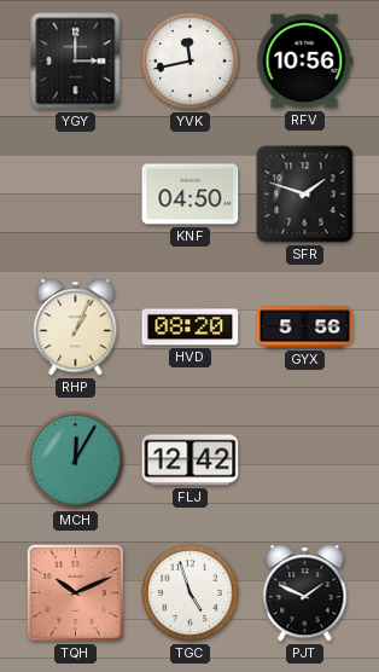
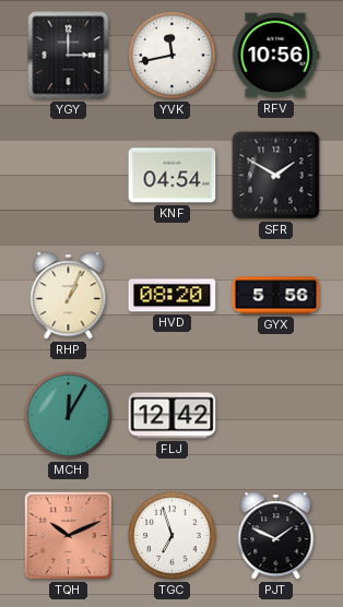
KNF: 04:50 -> 04:54
SFR: 1:48 -> 1:50
TGC: 4:57 -> 6:57
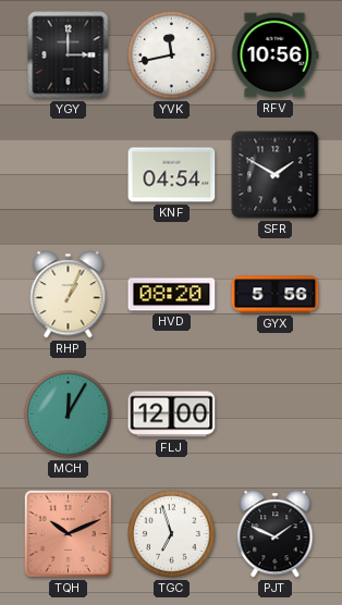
FLJ: 12:42 -> 12:00
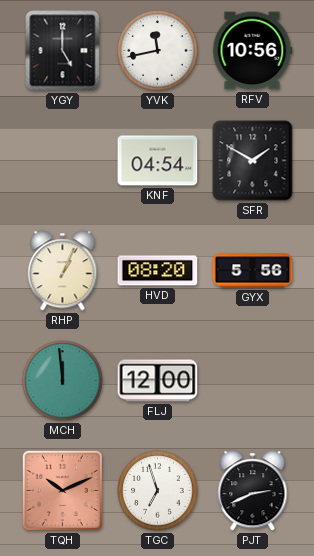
YGY: 3:00 -> 5:00
MCH: 12:05 -> 11:59
PJT: 1:49 -> 2:41
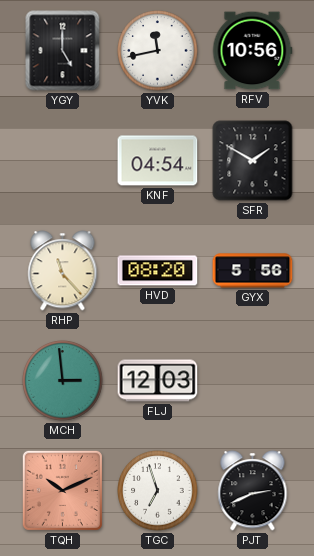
RHP: 1:04 -> 11:23
MCH: 11:59 -> 2:59
FLJ: 12:00 -> 12:03
